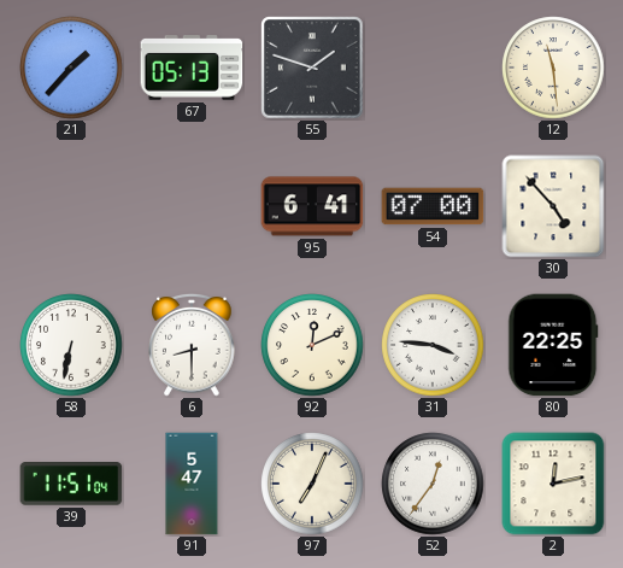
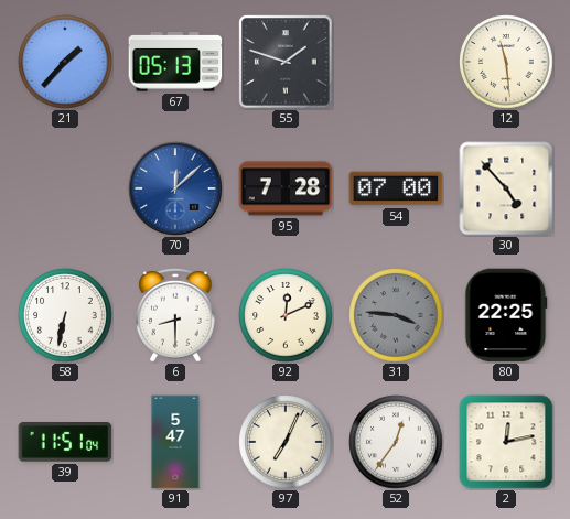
70: none -> 12:08
95: 6:41 -> 7:28
31 dial: white -> grey
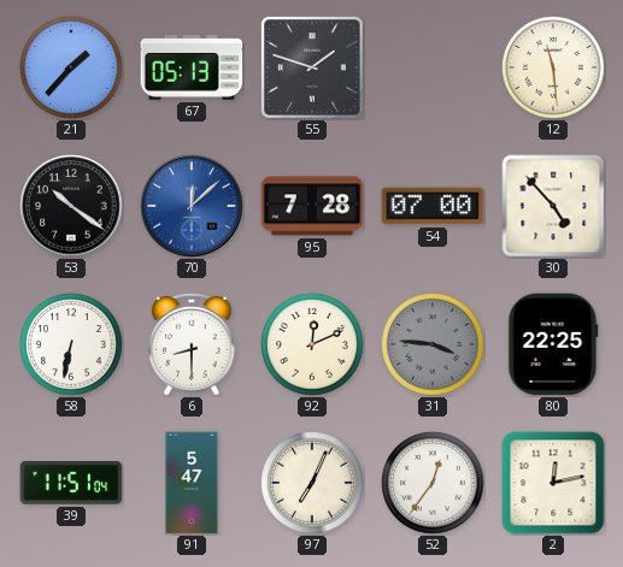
53: none -> 10:21
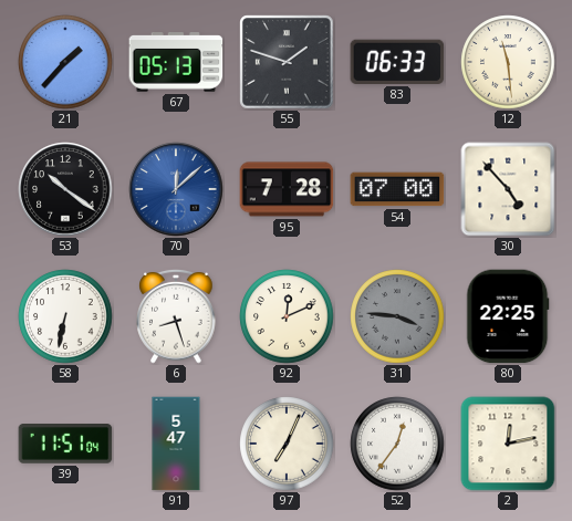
83: none -> 06:33
6: 8:30 -> 8:27
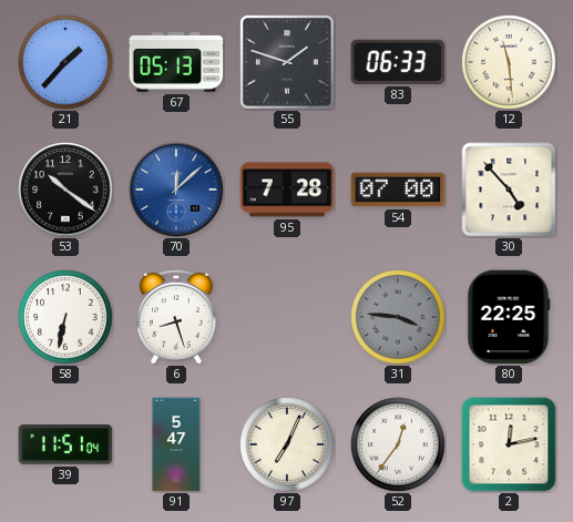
92: 12:11 -> none
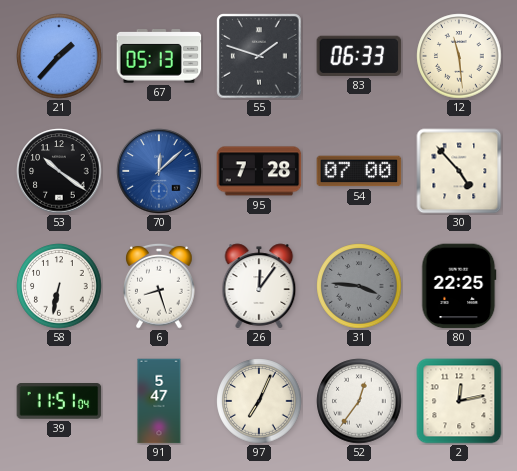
26: none -> 12:06
